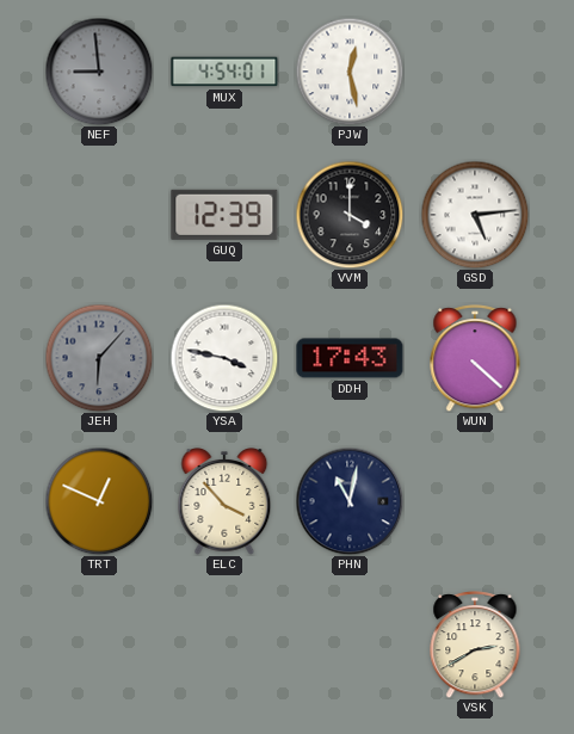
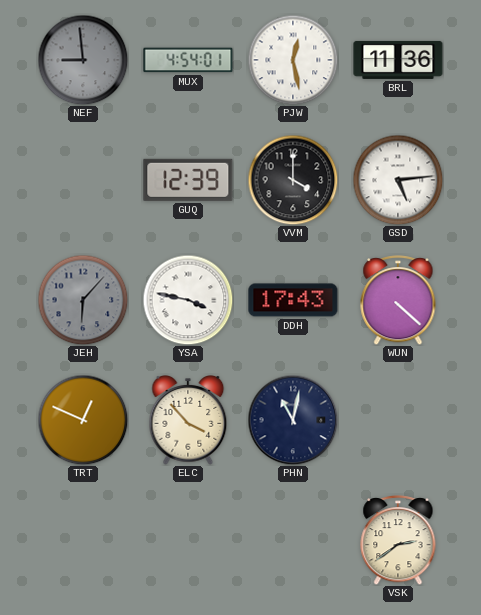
BRL: none -> 11:36
VSK: 2:40 -> 2:39
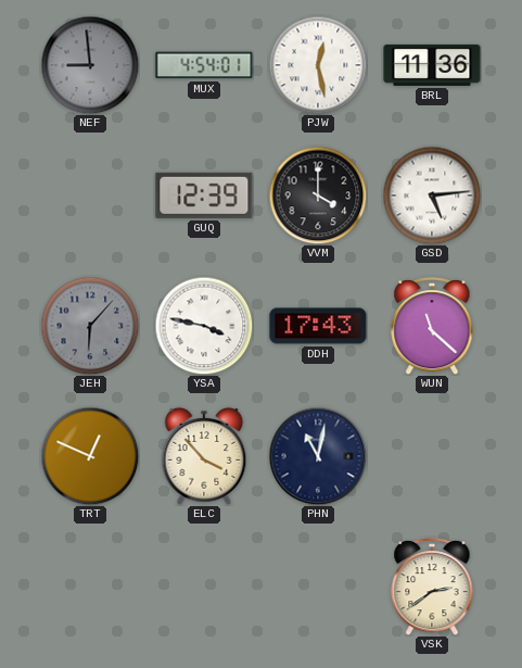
WUN: 4:22 -> 11:22
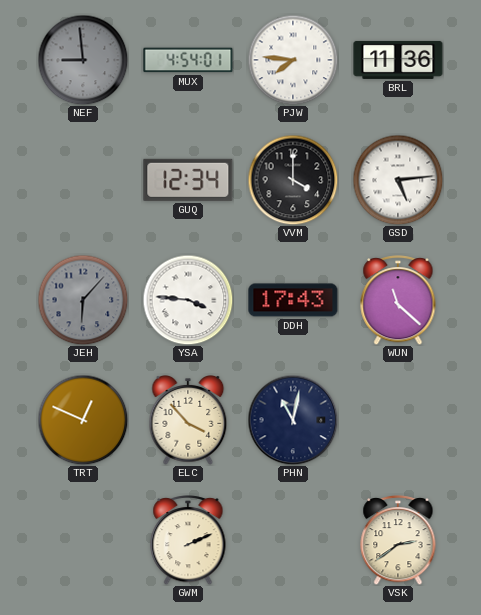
PJW: 12:28 -> 7:46
GUQ: 12:39 -> 12:34
YSA: 3:47 -> 3:46
GWM: none -> 2:11
